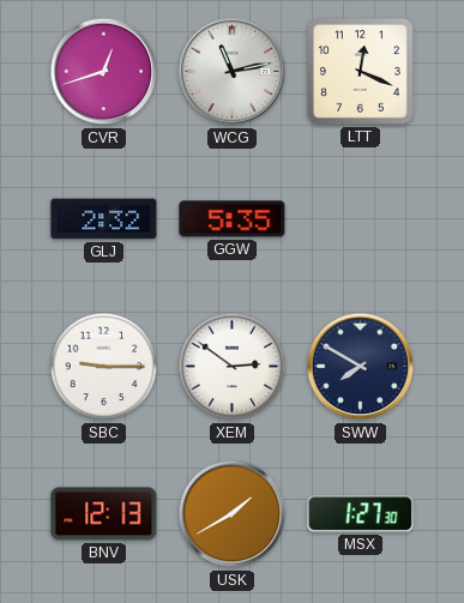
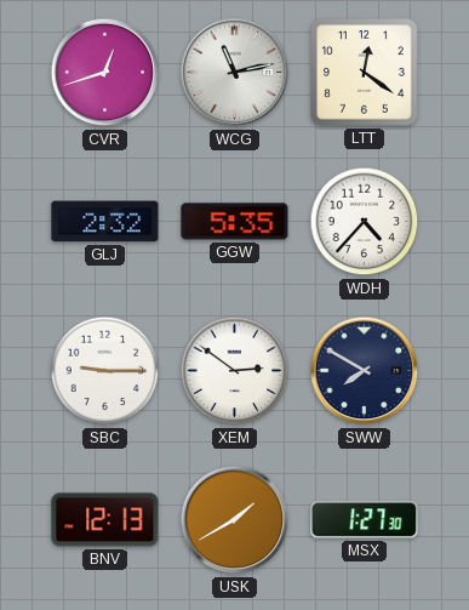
LTT: 12:19 -> 12:21
WDH: none -> 4:37
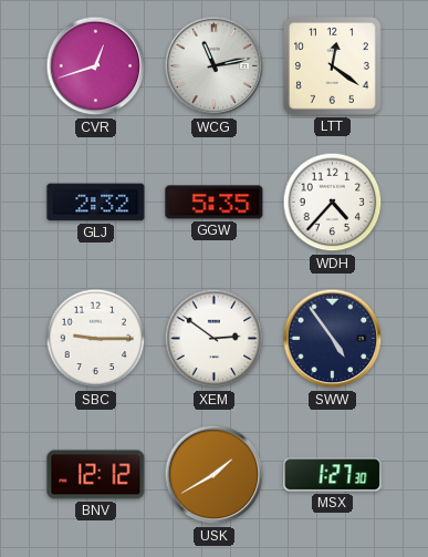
SWW: 7:50 -> 4:54
BNV: 12:13 -> 12:12
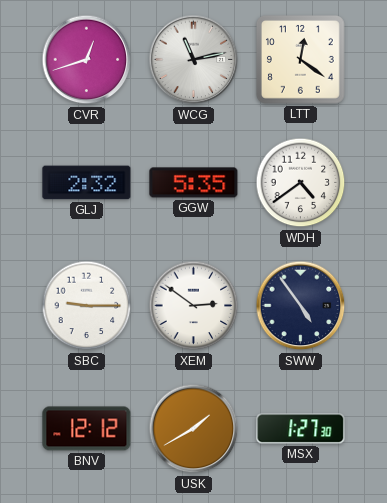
WDH: 4:37 -> 4:39
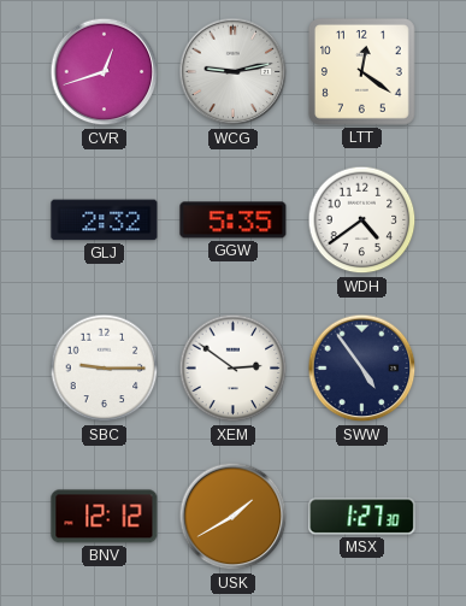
WCG: 11:13 -> 9:13
